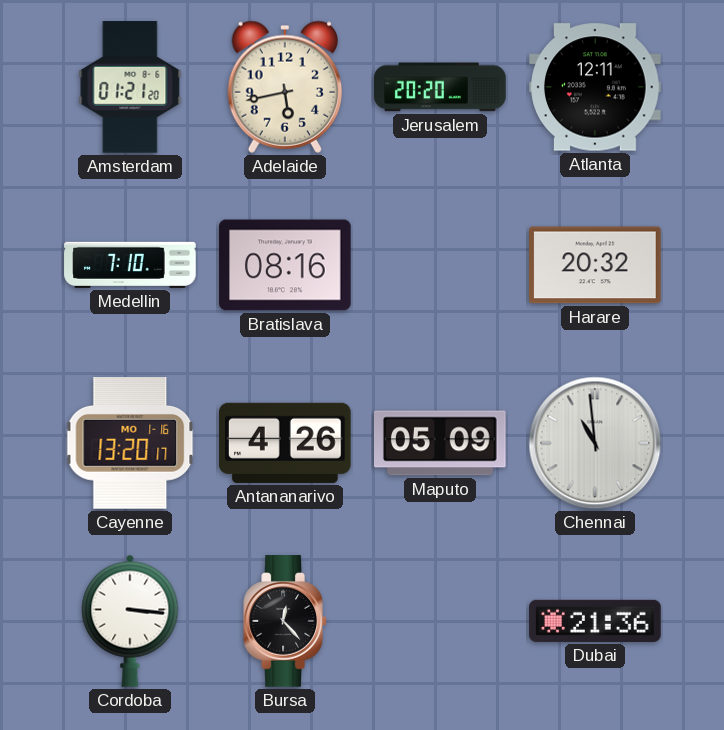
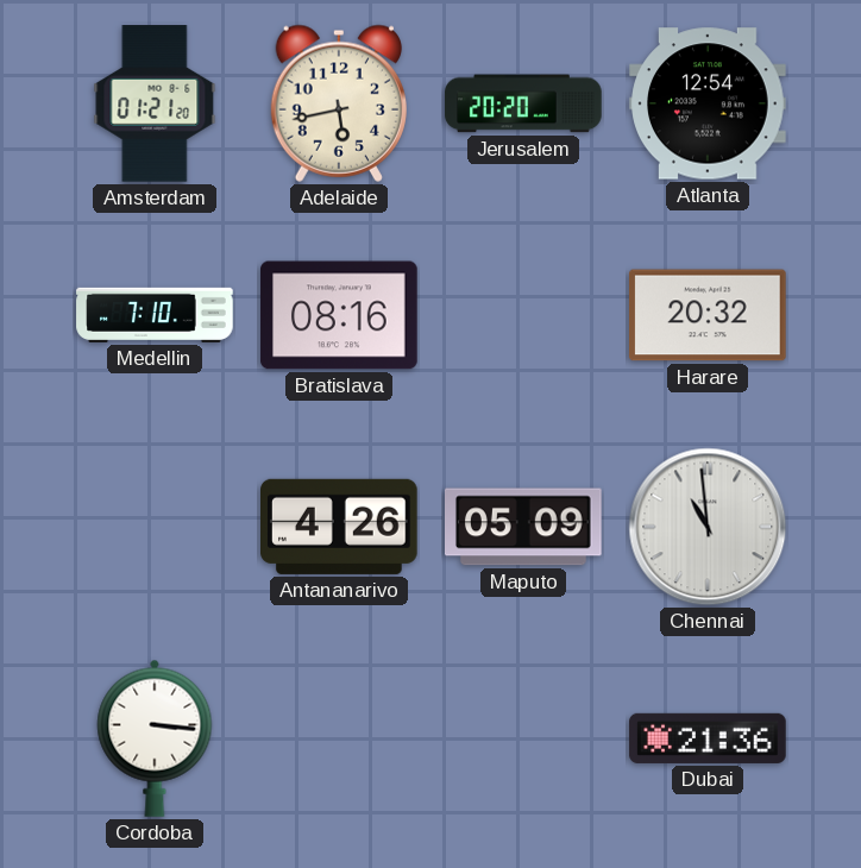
Atlanta: 12:11 -> 12:54
Cayenne: 13:20 -> none
Bursa: 12:23 -> none
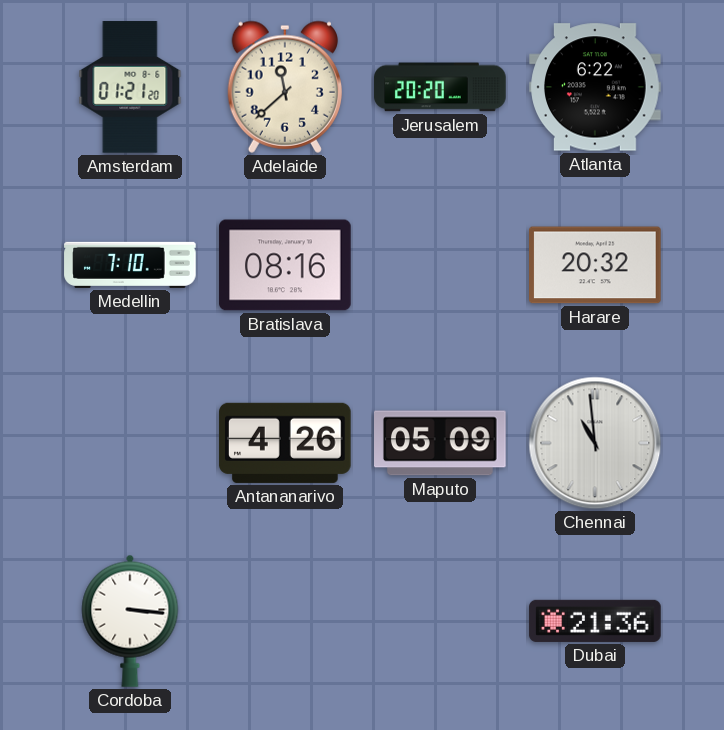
Adelaide: 5:43 -> 11:38
Atlanta: 12:54 -> 6:22
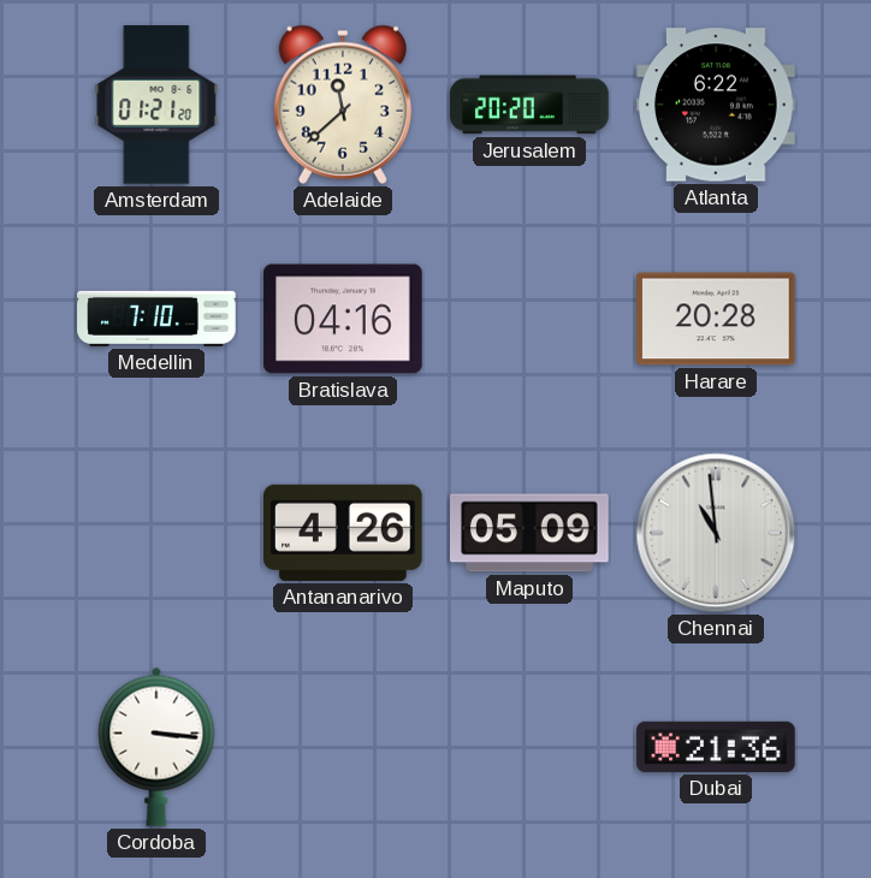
Bratislava: 08:16 -> 04:16
Harare: 20:32 -> 20:28
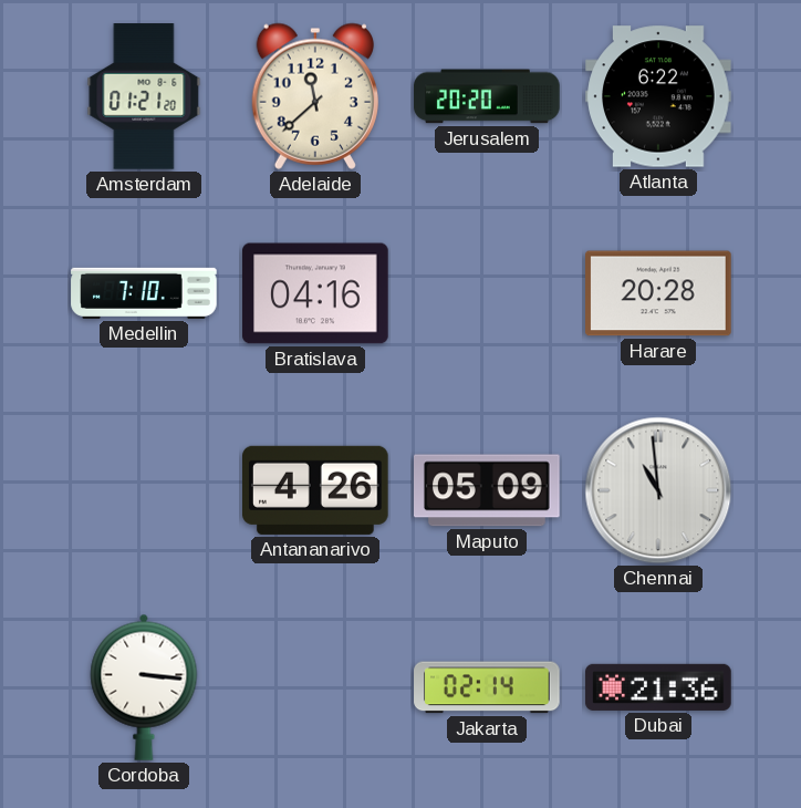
Jakarta: none -> 02:14
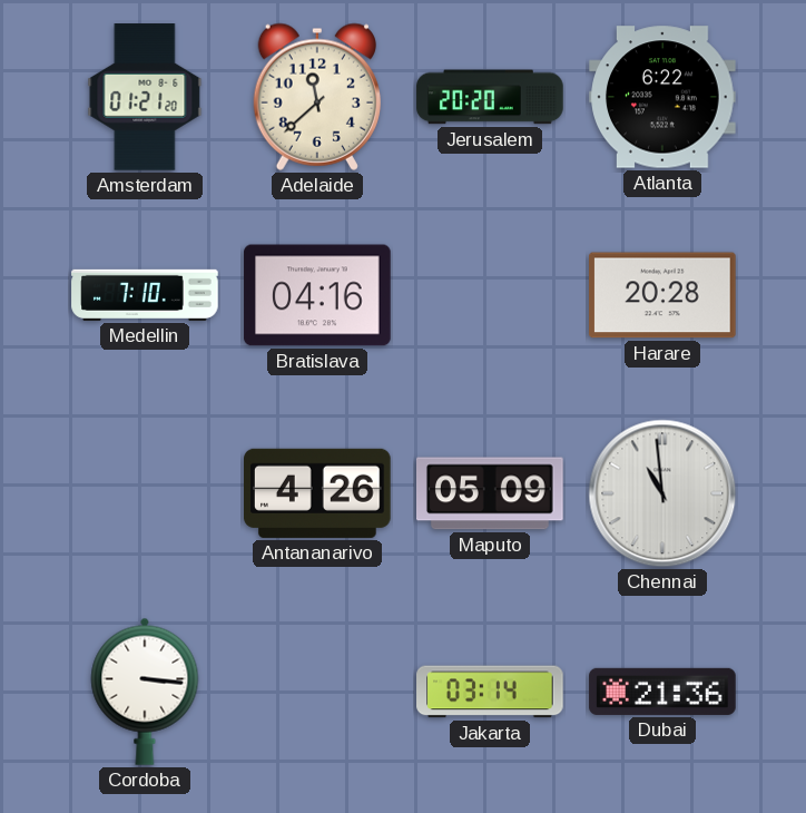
Jakarta: 02:14 -> 03:14
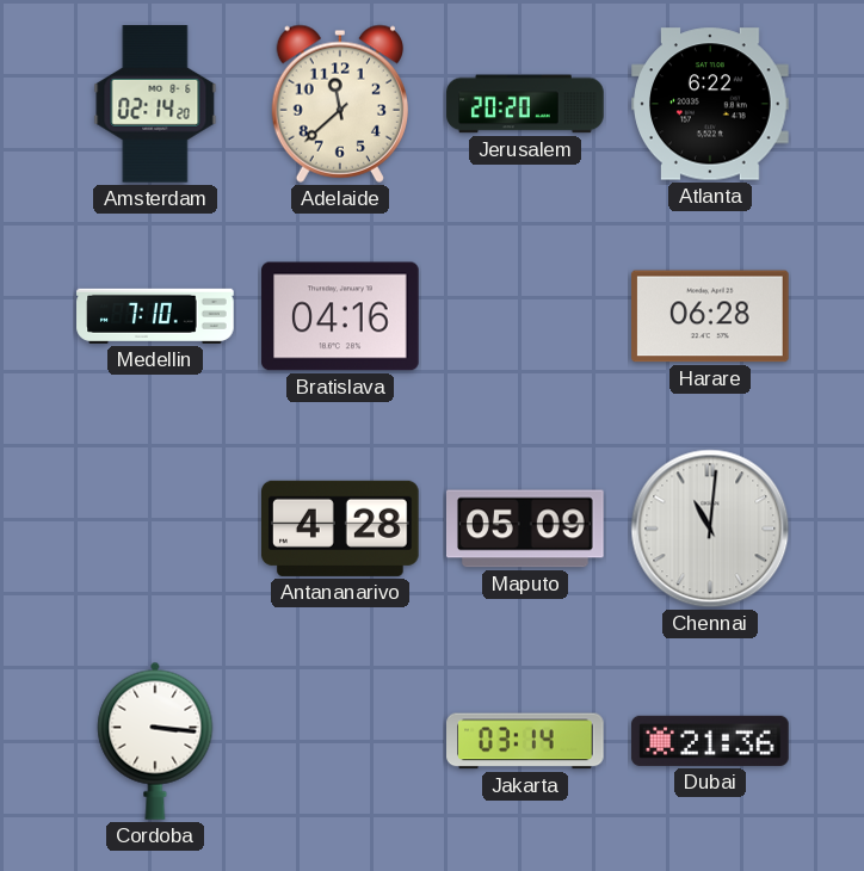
Amsterdam: 01:21 -> 02:14
Harare: 20:28 -> 06:28
Antananarivo: 4:26 -> 4:28
Chennai: 10:59 -> 11:01
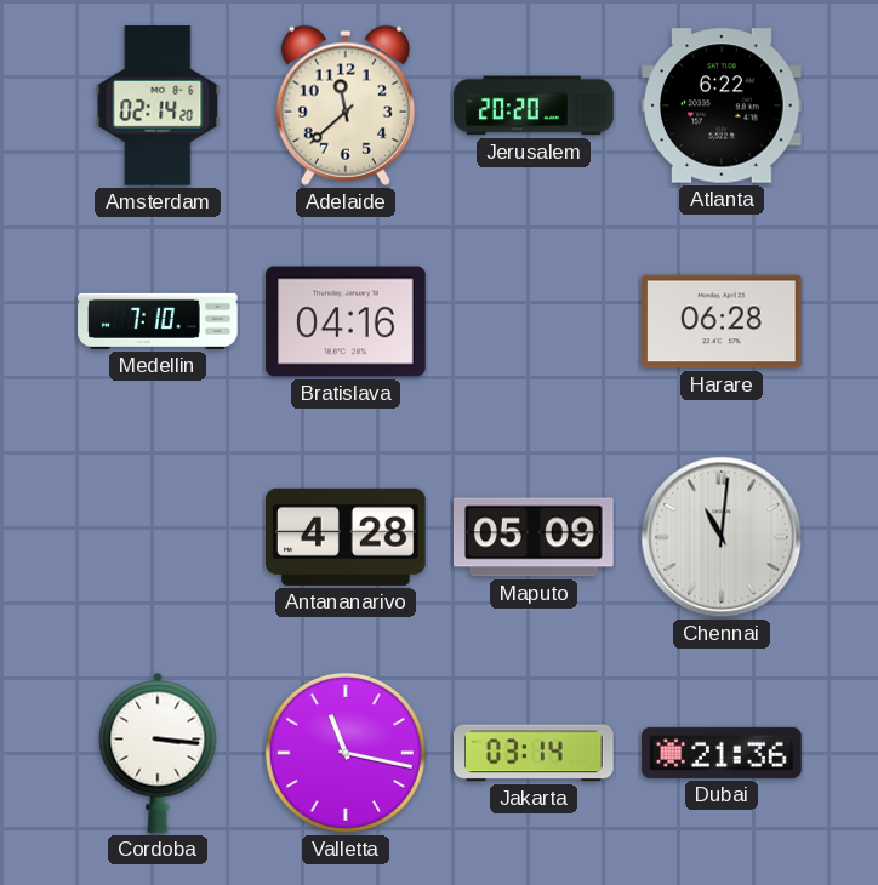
Valletta: none -> 11:17
